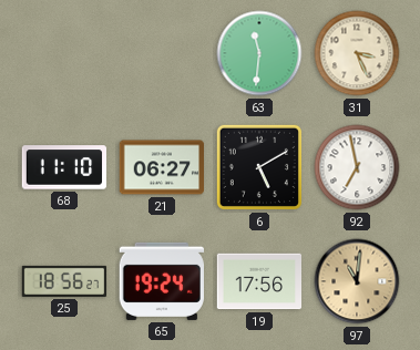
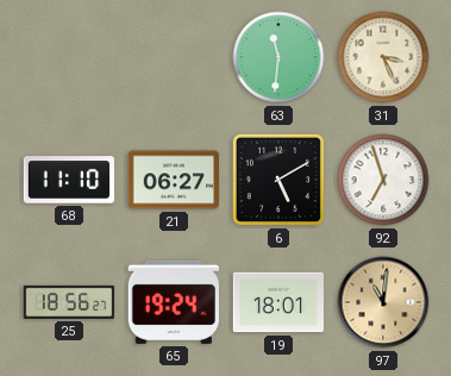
92: 6:58 -> 6:57
19: 17:56 -> 18:01
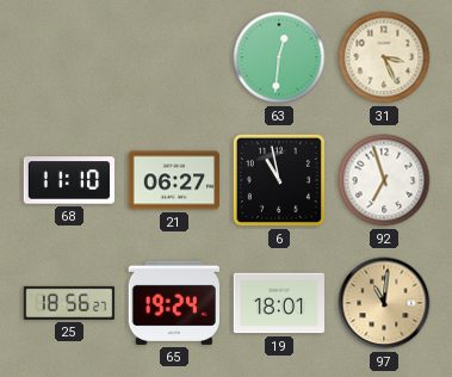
63: 11:31 -> 12:31
6: 5:10 -> 10:58
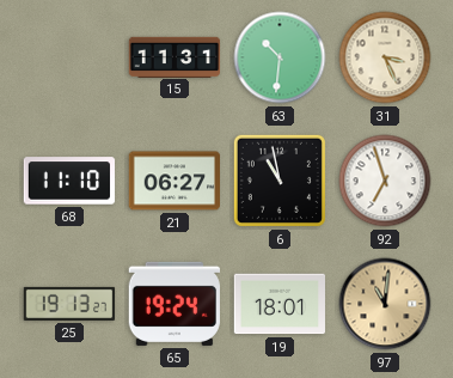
15: none -> 11:31
63: 12:31 -> 10:31
25: 18:56 -> 19:13
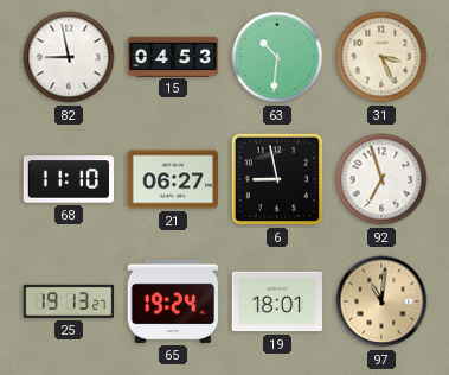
82: none -> 8:58
15: 11:31 -> 04:53
6: 10:58 -> 8:58
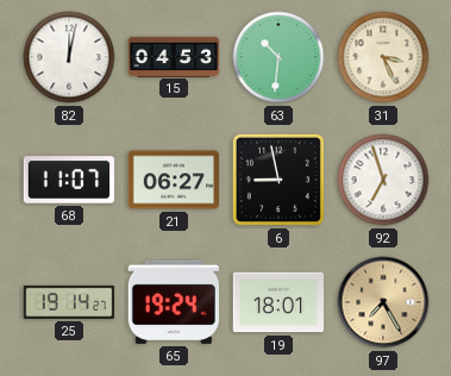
82: 8:58 -> 12:02
68: 11:10 -> 11:07
25: 19:13 -> 19:14
97: 11:01 -> 7:25
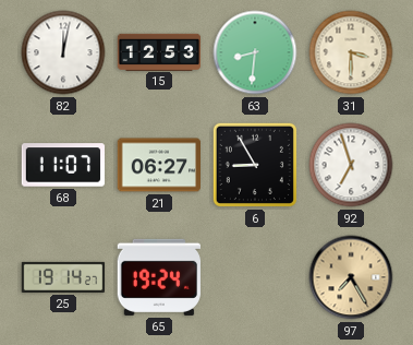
15: 04:53 -> 12:53
63: 10:31 -> 8:31
31: 3:26 -> 3:30
6: 8:58 -> 8:55
19: 18:01 -> none
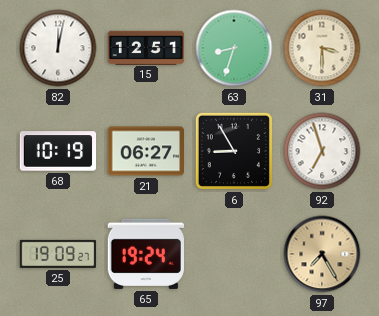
15: 12:53 -> 12:51
63: 8:31 -> 8:33
68: 11:07 -> 10:19
25: 19:14 -> 19:09
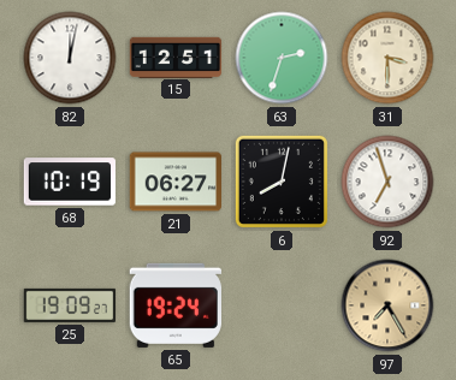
63: 8:33 -> 2:33
6: 8:55 -> 8:02
